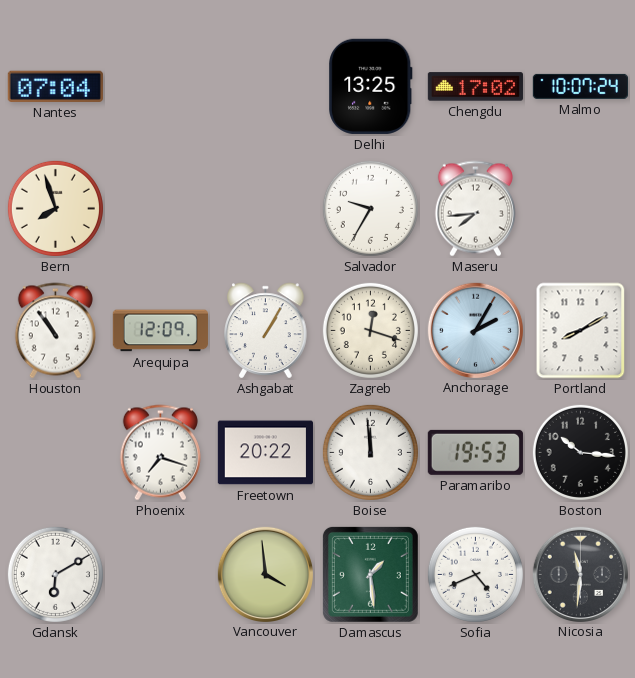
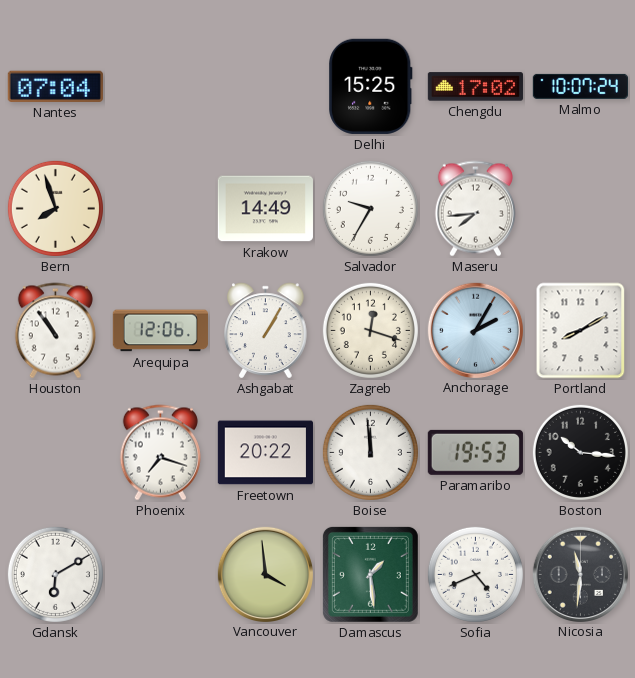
Delhi: 13:25 -> 15:25
Krakow: none -> 14:49
Arequipa: 12:09 -> 12:06
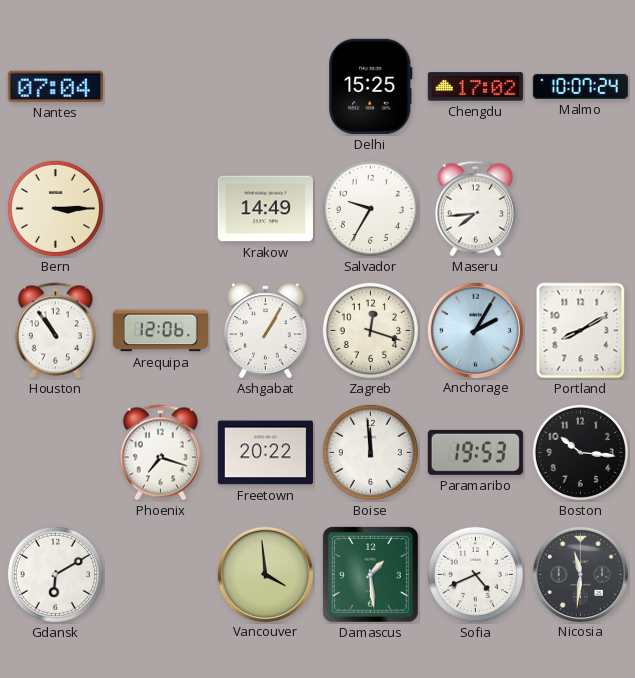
Bern: 7:57 -> 3:15
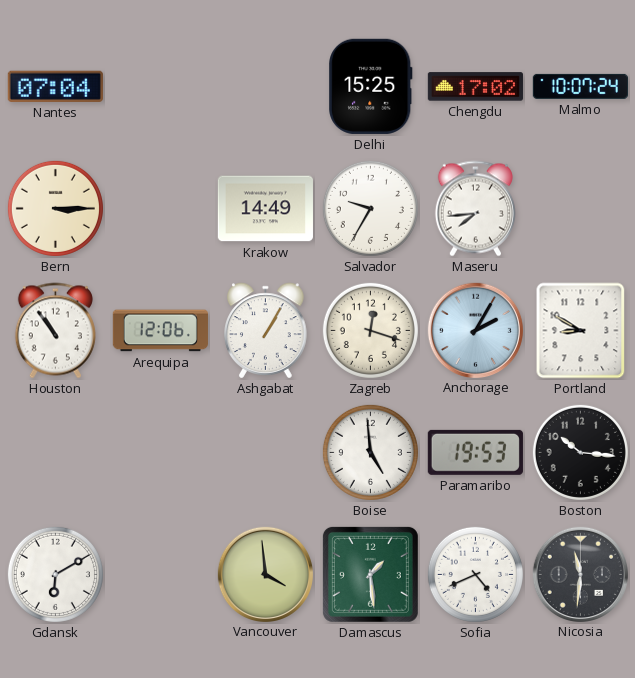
Portland: 8:10 -> 8:50
Phoenix: 7:18 -> none
Freetown: 20:22 -> none
Boise: 11:59 -> 4:59
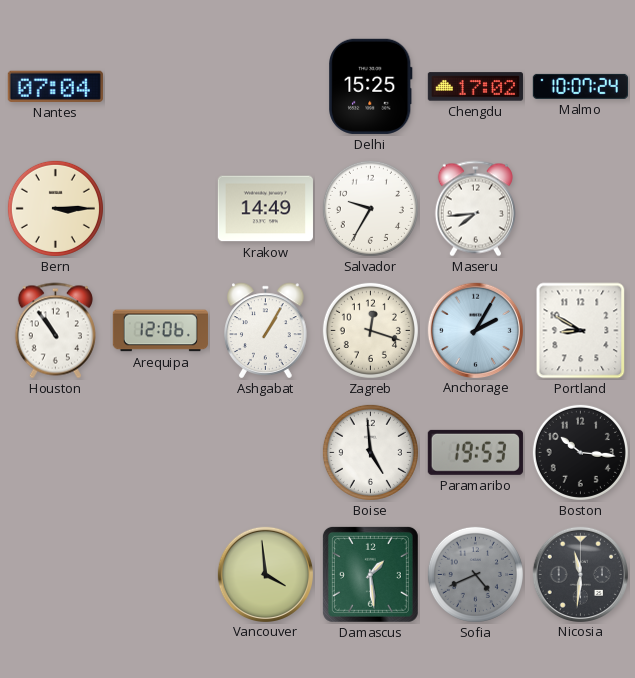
Gdansk: 6:10 -> none
Sofia dial: white -> grey
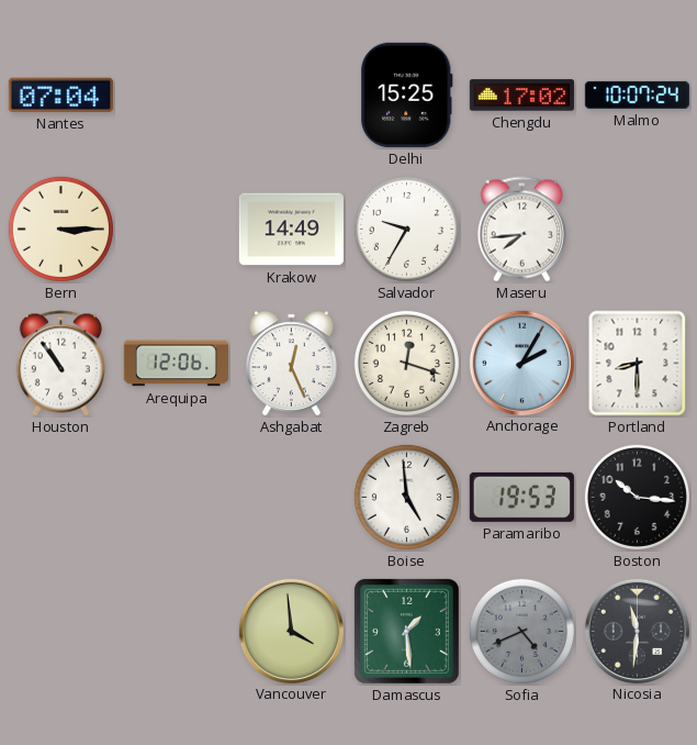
Ashgabat: 1:05 -> 12:26
Portland: 8:50 -> 8:30
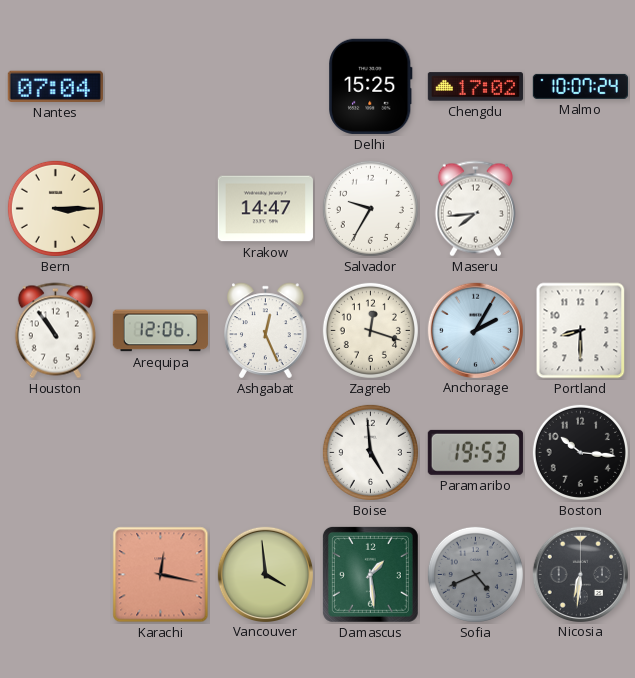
Krakow: 14:49 -> 14:47
Karachi: none -> 12:17
Nicosia: 11:31 -> 6:31
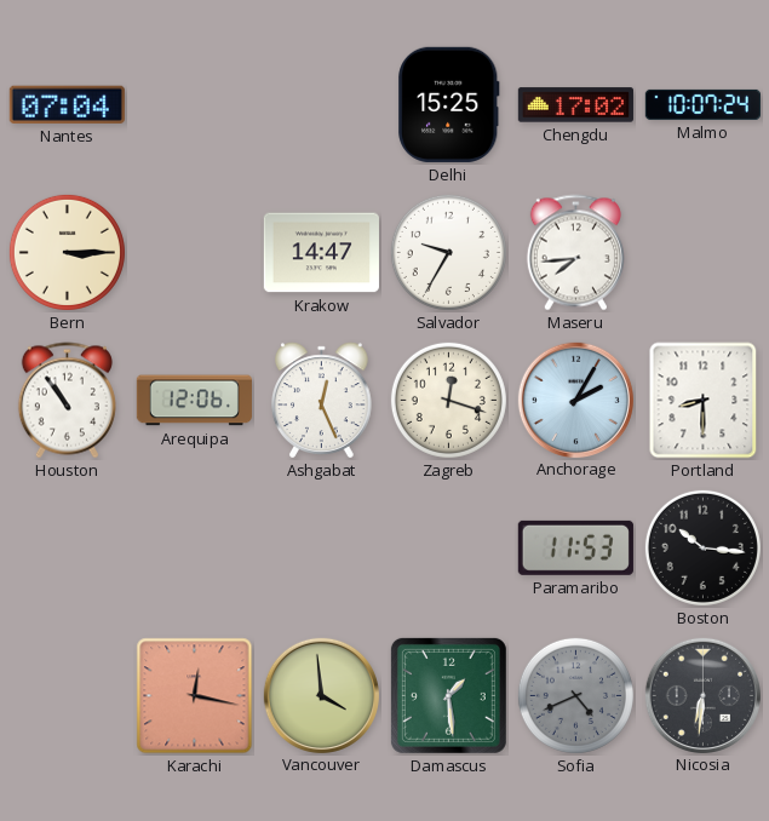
Boise: 4:59 -> none
Paramaribo: 19:53 -> 11:53
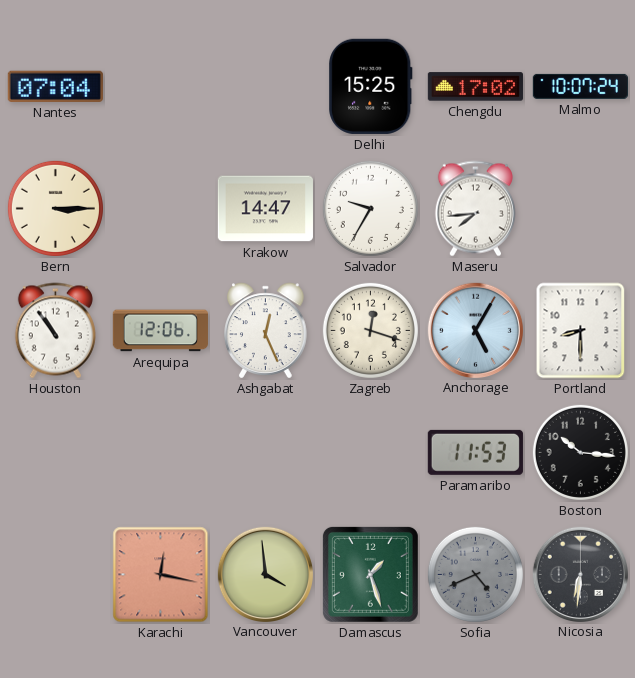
Anchorage: 2:05 -> 5:05
Damascus: 1:29 -> 1:27
